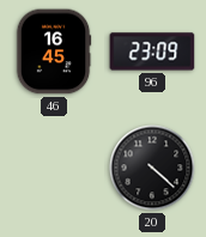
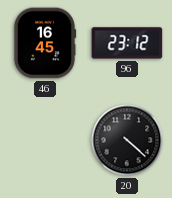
96: 23:09 -> 23:12
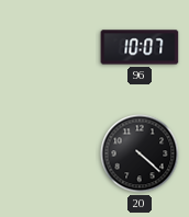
46: 16:45 -> none
96: 23:12 -> 10:07
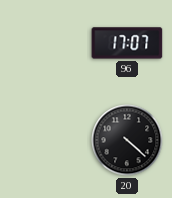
96: 10:07 -> 17:07
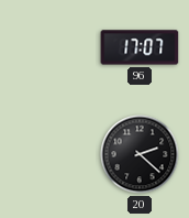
20: 4:22 -> 2:22
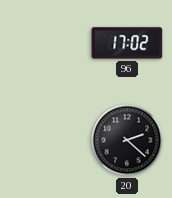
96: 17:07 -> 17:02
